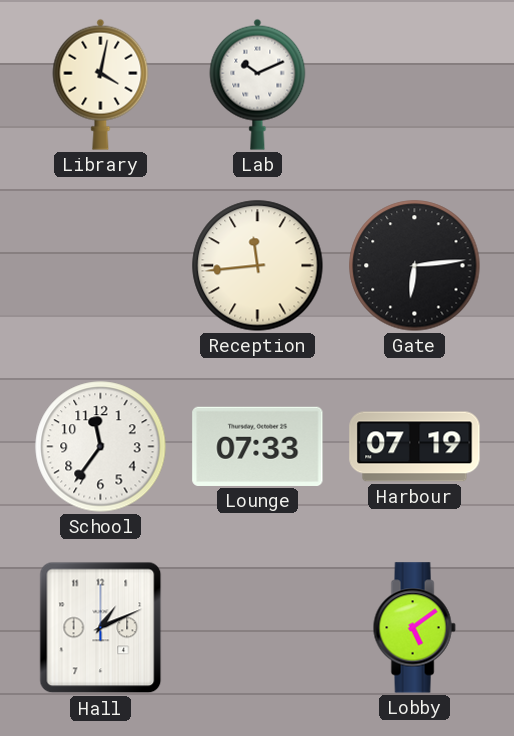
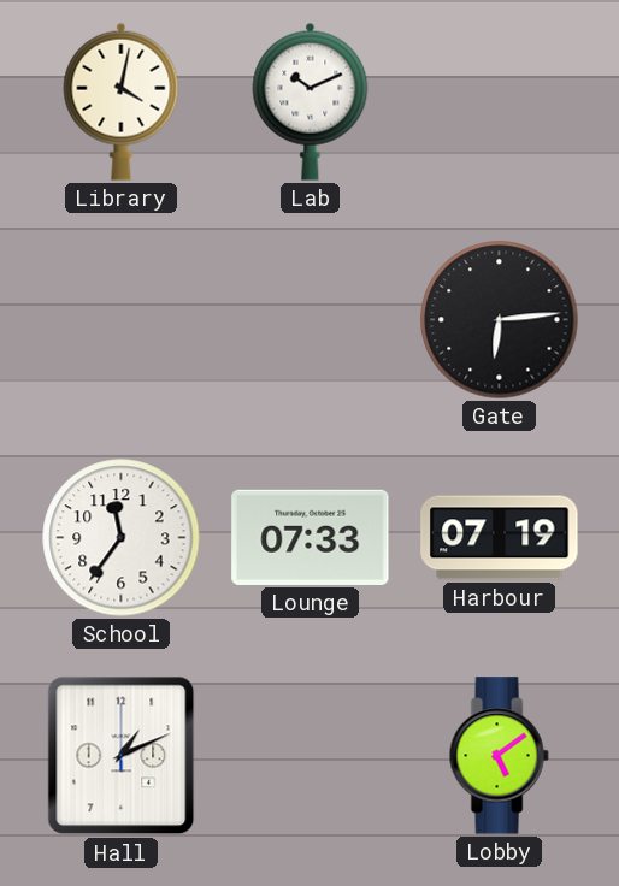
Reception: 11:44 -> none
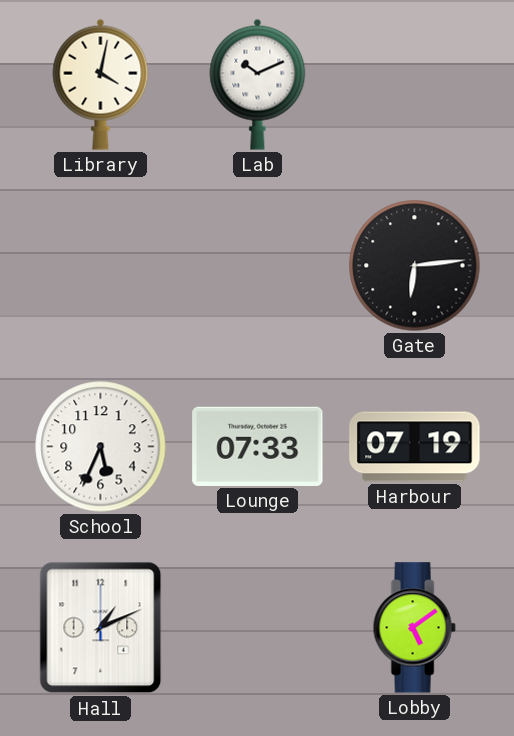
School: 11:36 -> 5:34
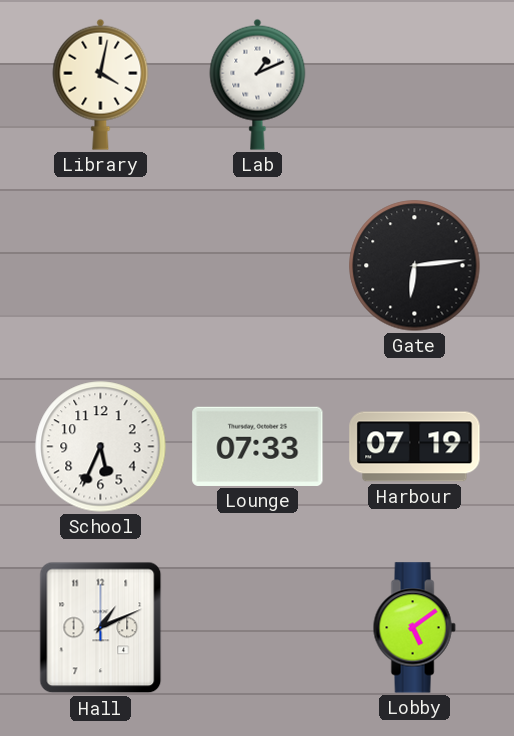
Lab: 10:11 -> 1:11
